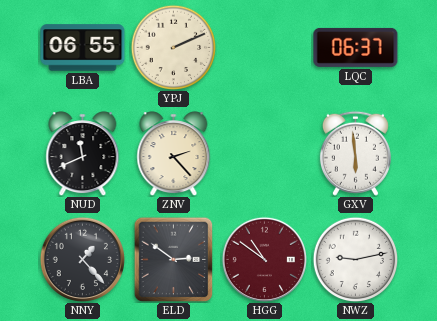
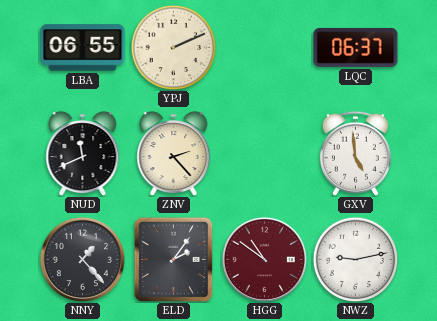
GXV: 5:59 -> 4:59
ELD: 2:51 -> 2:06
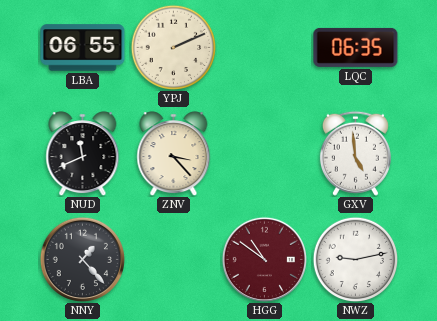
LQC: 06:37 -> 06:35
ZNV: 2:23 -> 3:23
ELD: 2:06 -> none
